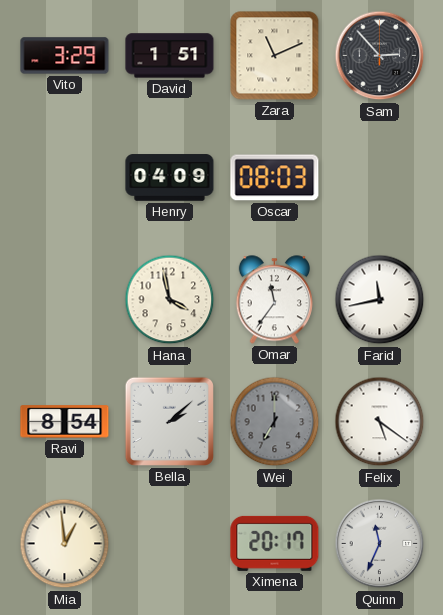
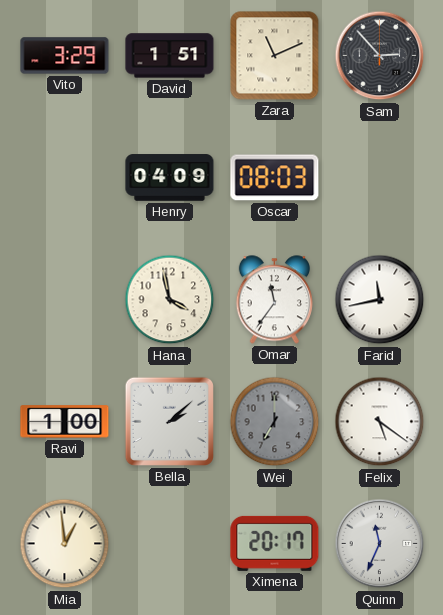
Ravi: 8:54 -> 1:00
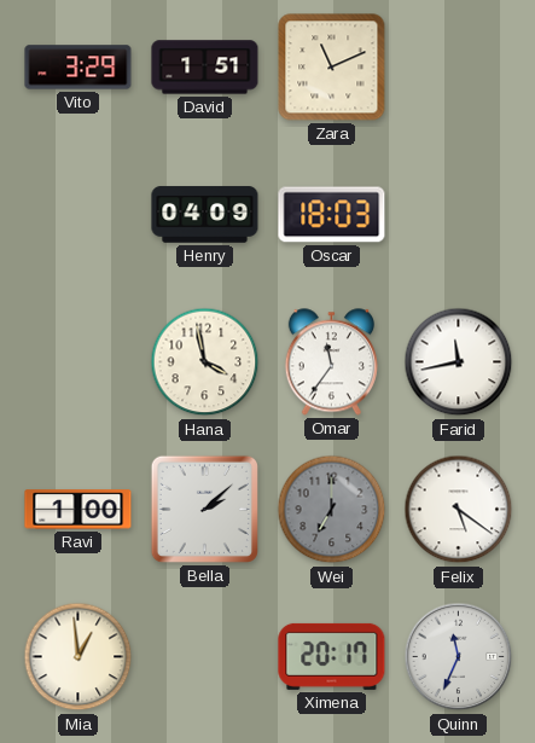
Sam: 2:53 -> none
Oscar: 08:03 -> 18:03
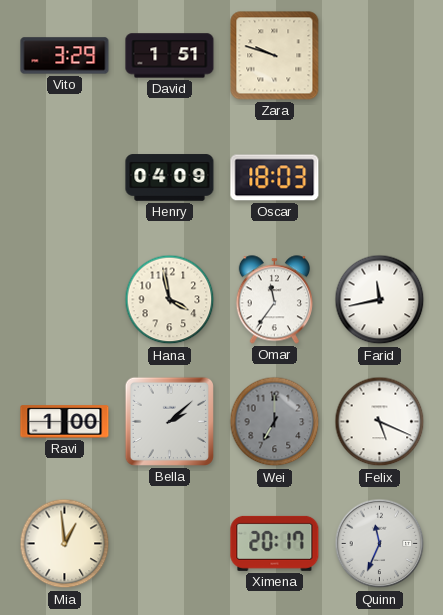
Zara: 11:11 -> 9:48
Felix: 5:21 -> 5:19
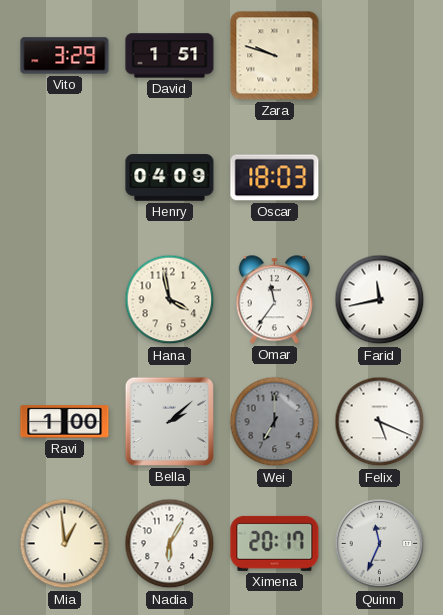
Nadia: none -> 6:05
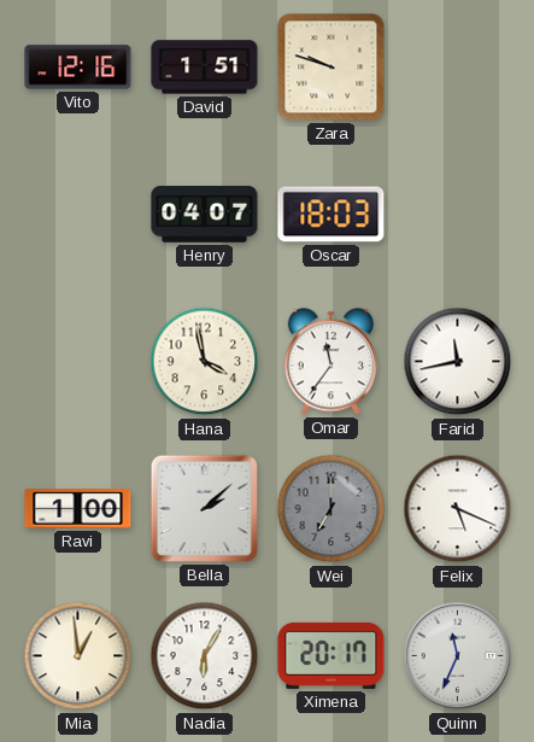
Vito: 3:29 -> 12:16
Henry: 04:09 -> 04:07
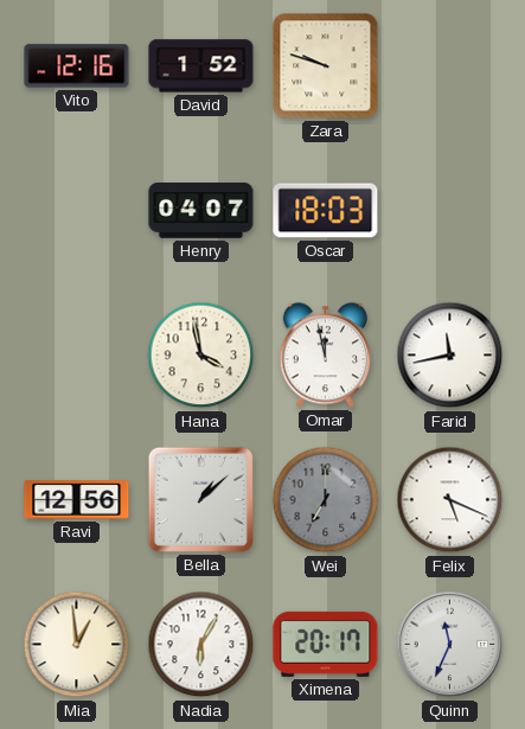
David: 1:51 -> 1:52
Omar: 11:36 -> 11:58
Ravi: 1:00 -> 12:56
Bella: 2:08 -> 1:08
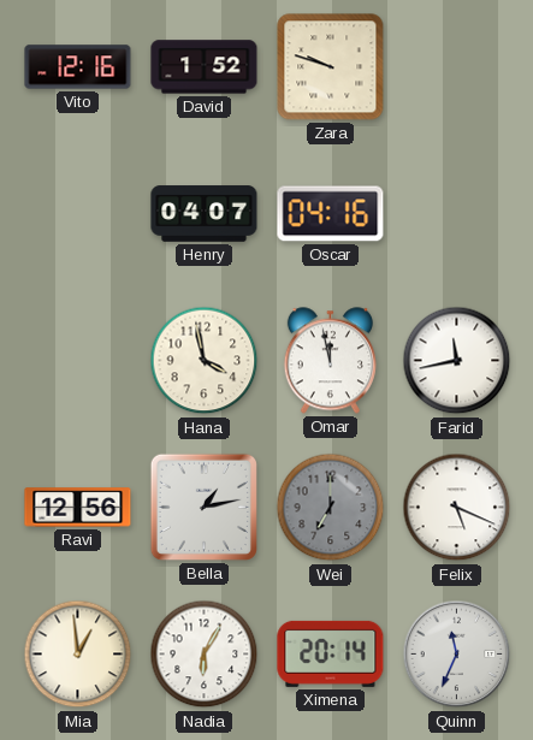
Oscar: 18:03 -> 04:16
Bella: 1:08 -> 1:13
Ximena: 20:17 -> 20:14
